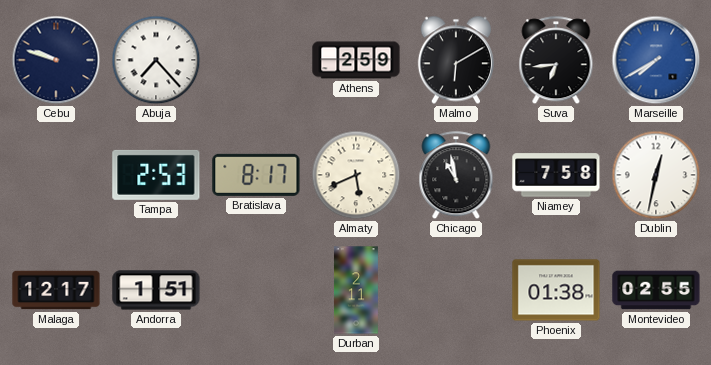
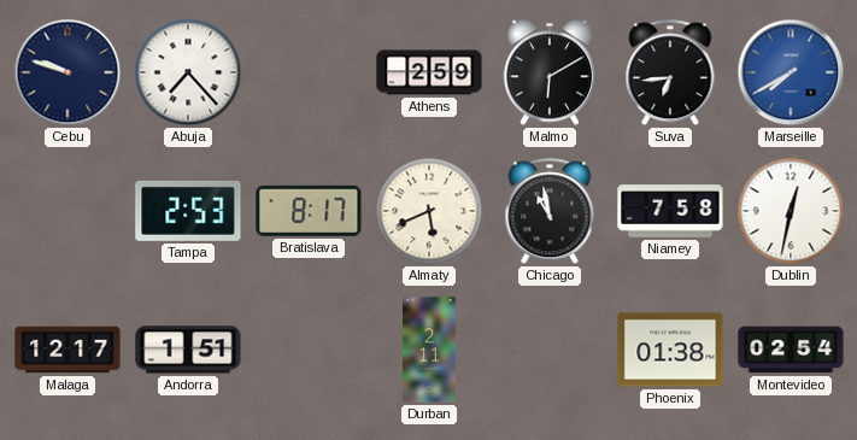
Montevideo: 02:55 -> 02:54
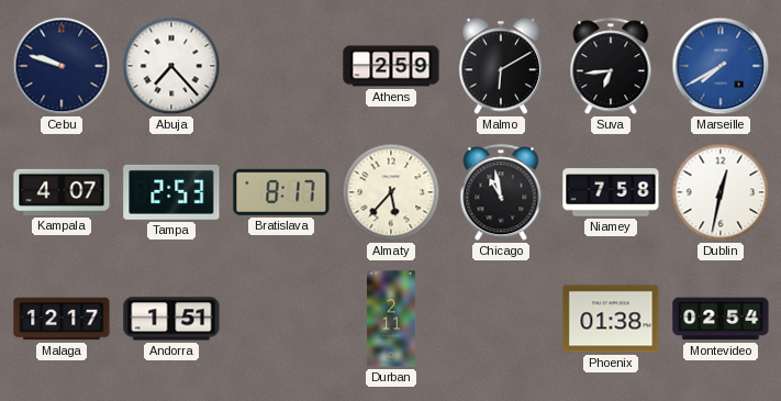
Kampala: none -> 4:07
Almaty: 5:41 -> 5:37
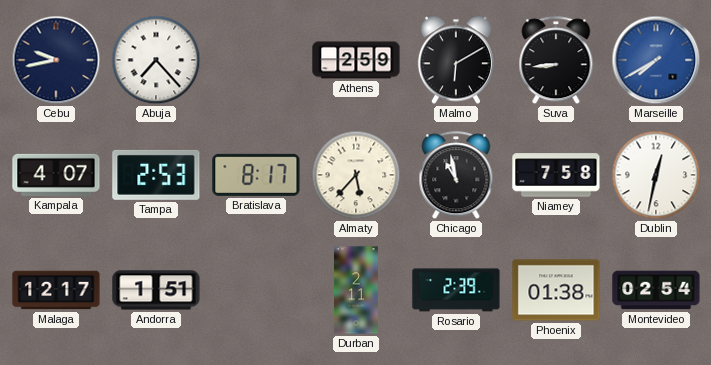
Cebu: 9:48 -> 9:43
Suva: 6:44 -> 8:44
Rosario: none -> 2:39
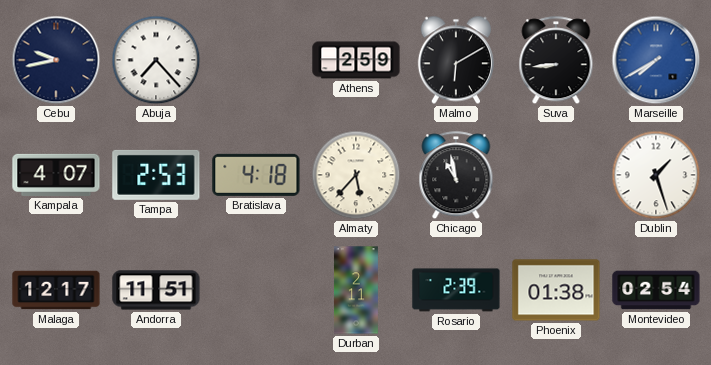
Bratislava: 8:17 -> 4:18
Niamey: 7:58 -> none
Dublin: 12:32 -> 1:27
Andorra: 1:51 -> 11:51
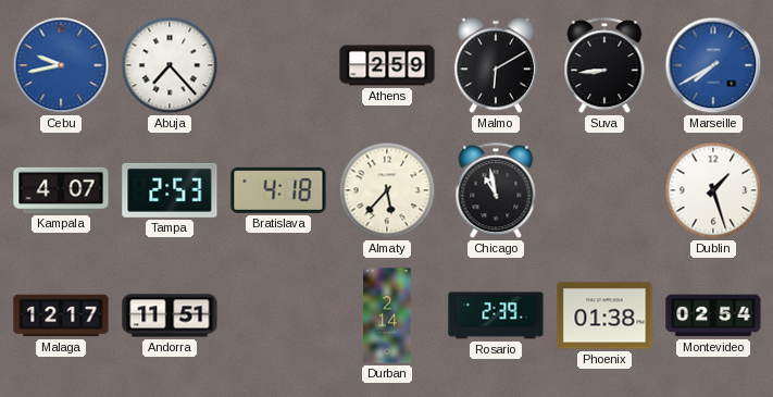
Cebu dial: navy -> blue
Durban: 2:11 -> 2:14
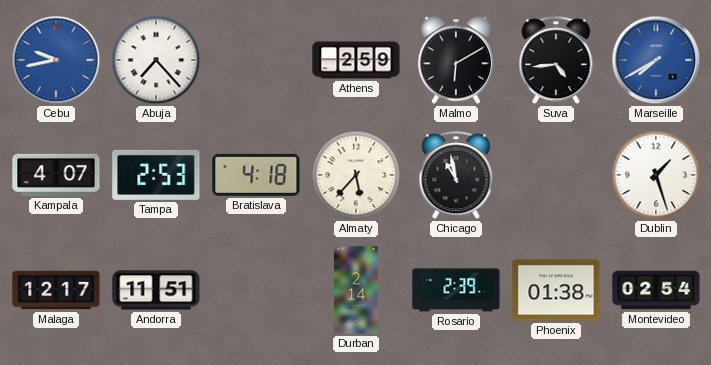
Suva: 8:44 -> 4:44
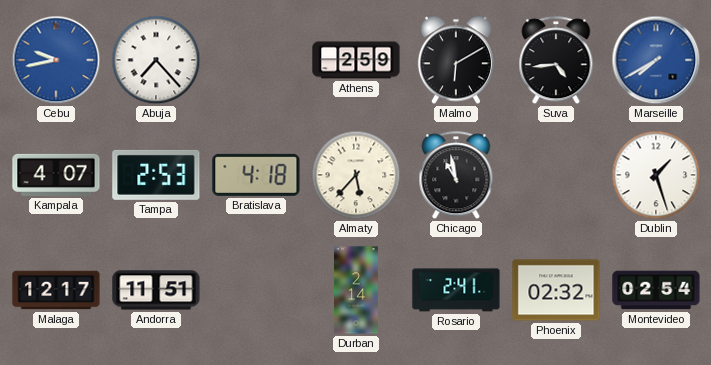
Rosario: 2:39 -> 2:41
Phoenix: 01:38 -> 02:32
